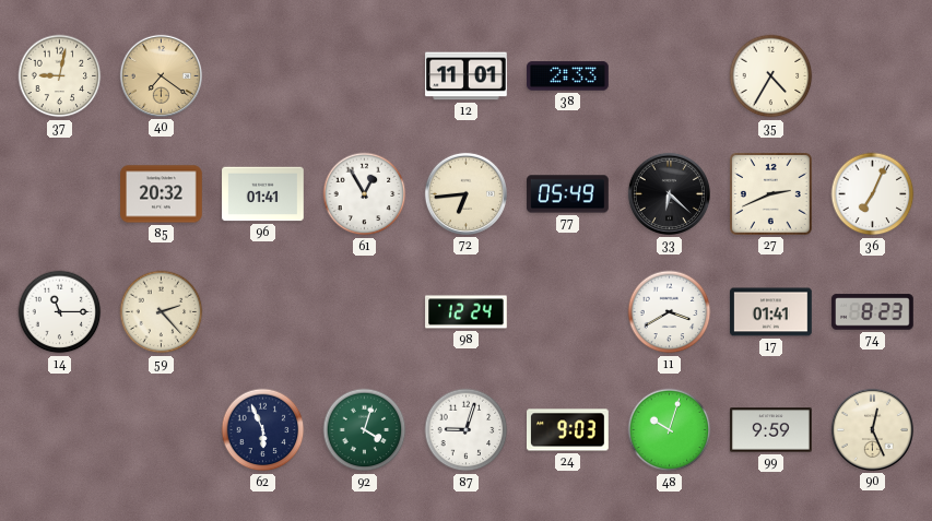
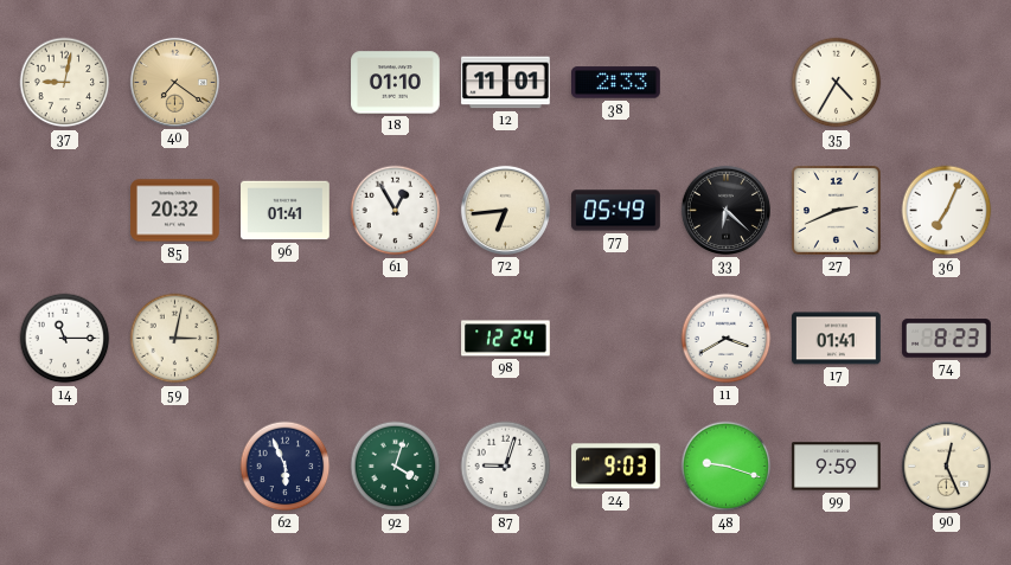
18: none -> 01:10
59: 2:23 -> 3:02
48: 10:03 -> 9:18
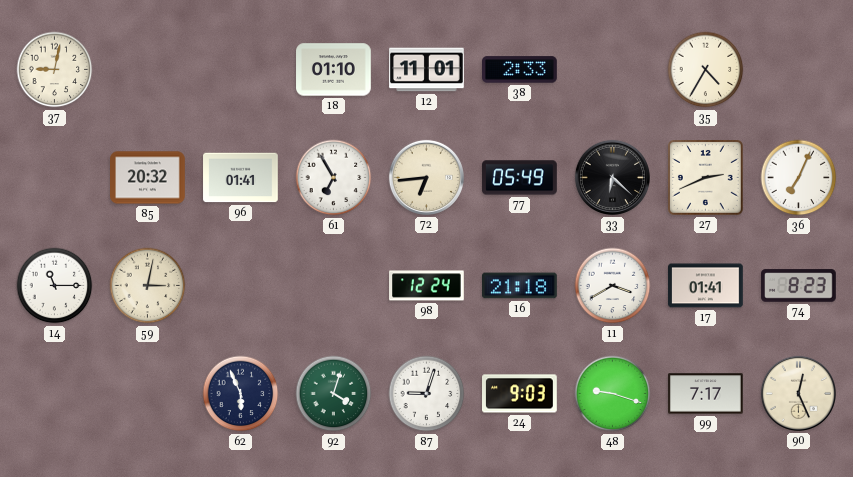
40: 7:21 -> none
61: 12:55 -> 6:55
16: none -> 21:18
99: 9:59 -> 7:17
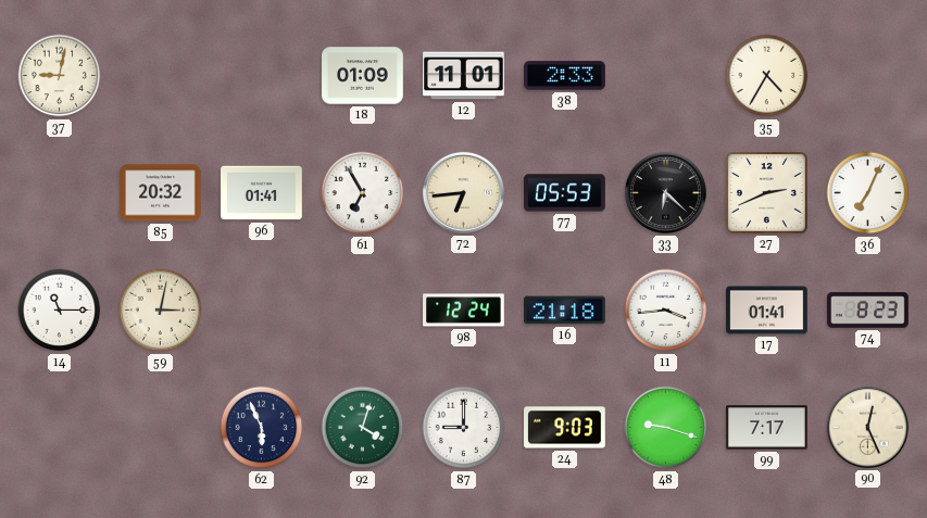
18: 01:10 -> 01:09
77: 05:49 -> 05:53
11: 3:40 -> 3:44
87: 9:03 -> 9:00
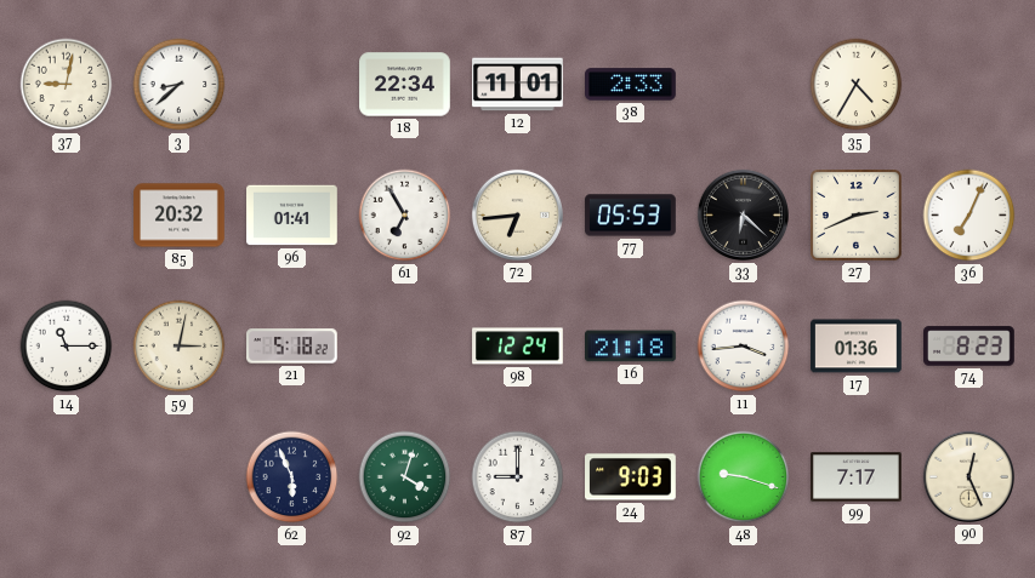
3: none -> 8:38
18: 01:09 -> 22:34
21: none -> 5:18
17: 01:41 -> 01:36
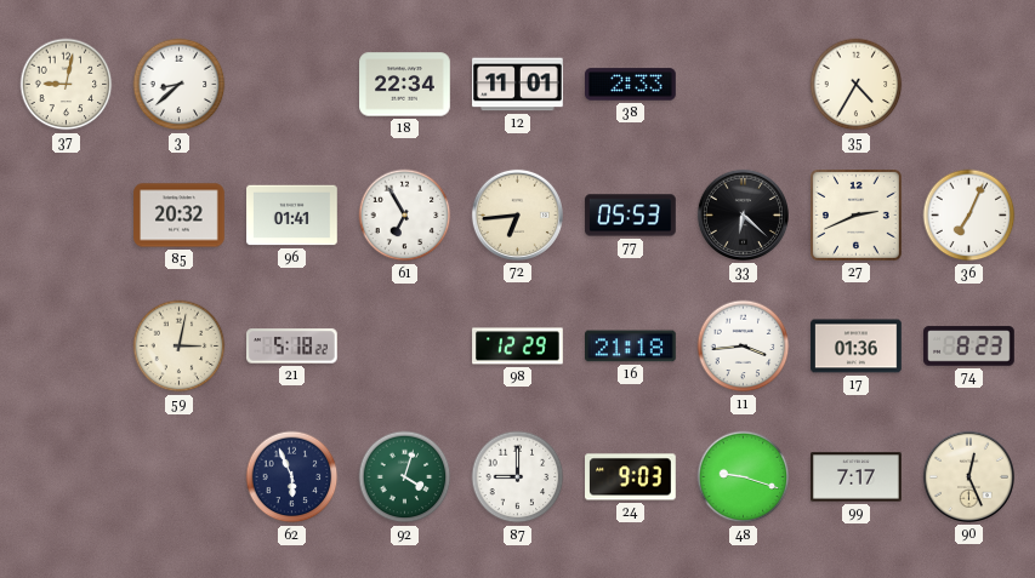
14: 11:15 -> none
98: 12:24 -> 12:29
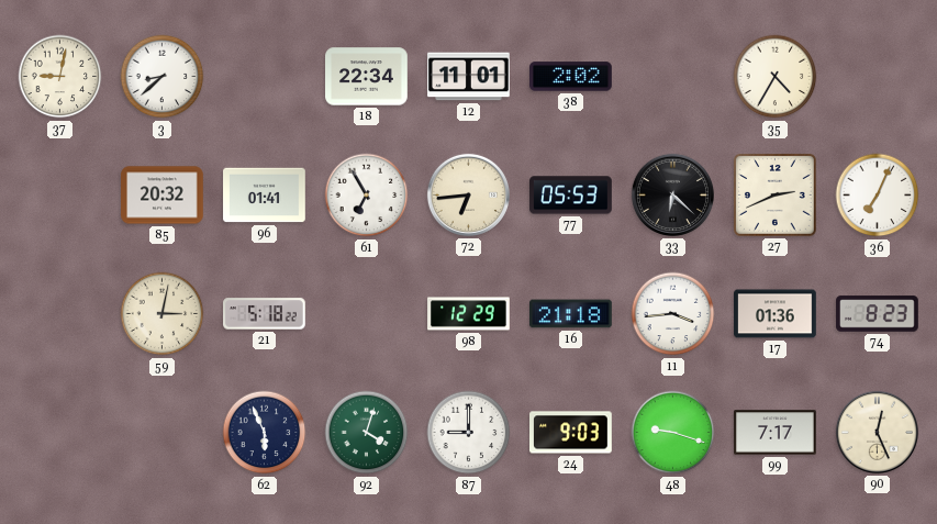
38: 2:33 -> 2:02
